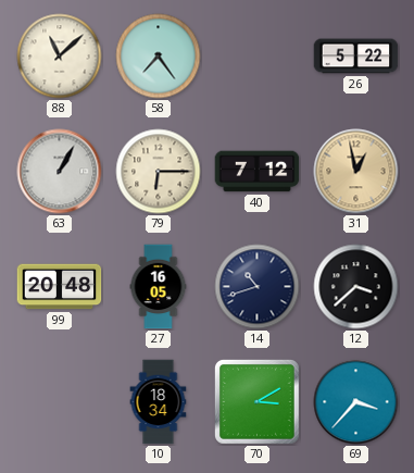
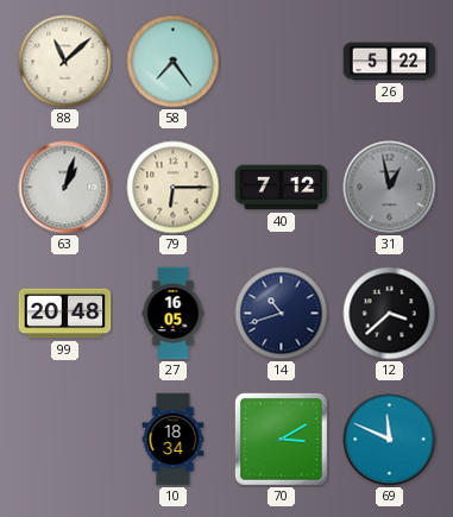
63: 1:05 -> 1:03
31 dial: champagne -> grey
69: 3:37 -> 11:49
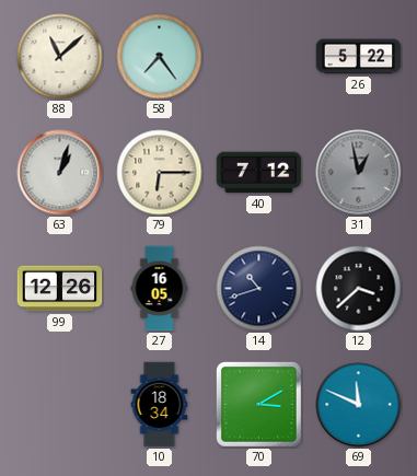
99: 20:48 -> 12:26
